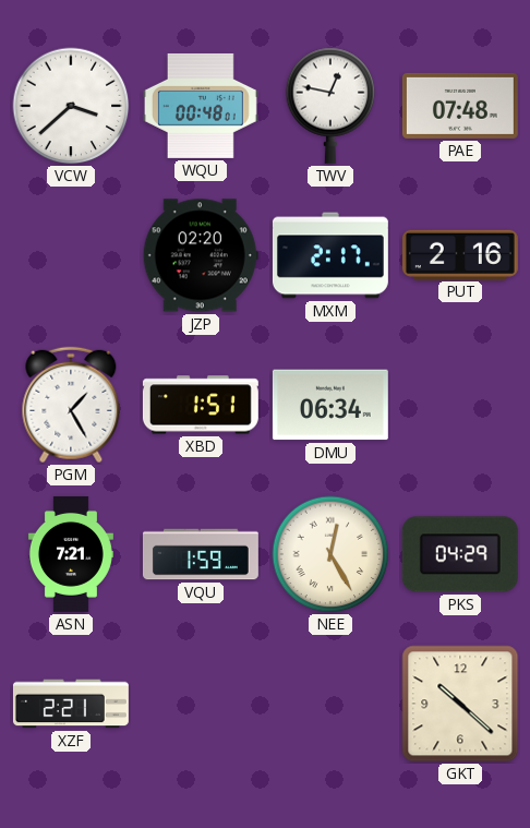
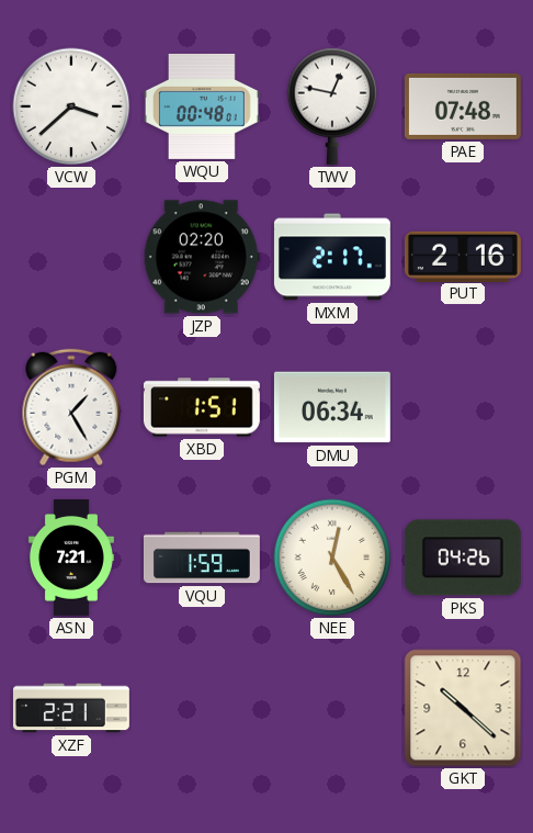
PKS: 04:29 -> 04:26
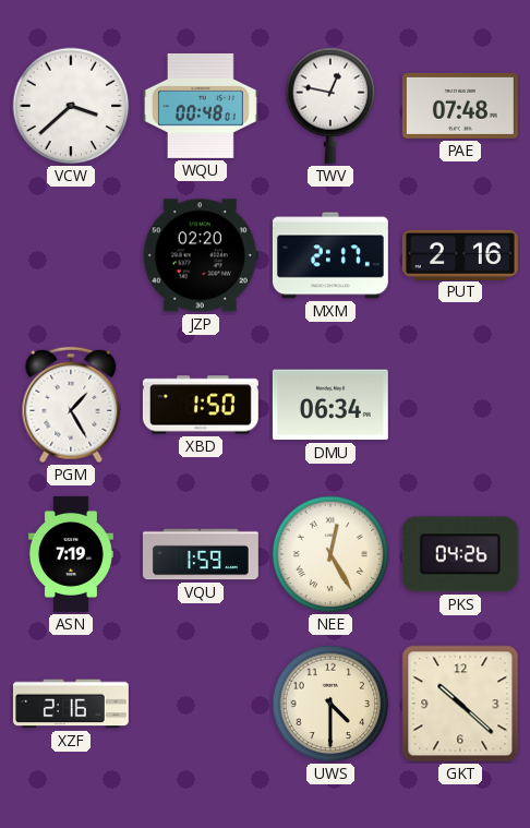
XBD: 1:51 -> 1:50
ASN: 7:21 -> 7:19
XZF: 2:21 -> 2:16
UWS: none -> 4:30
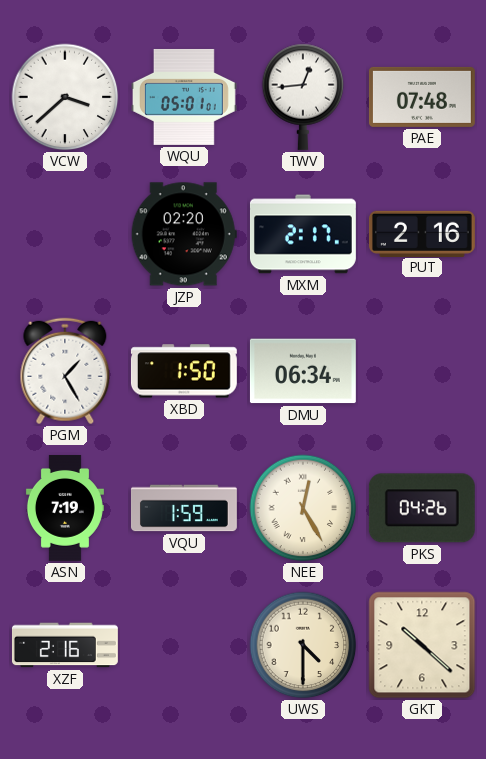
WQU: 00:48 -> 05:01
TWV: 12:47 -> 12:44
